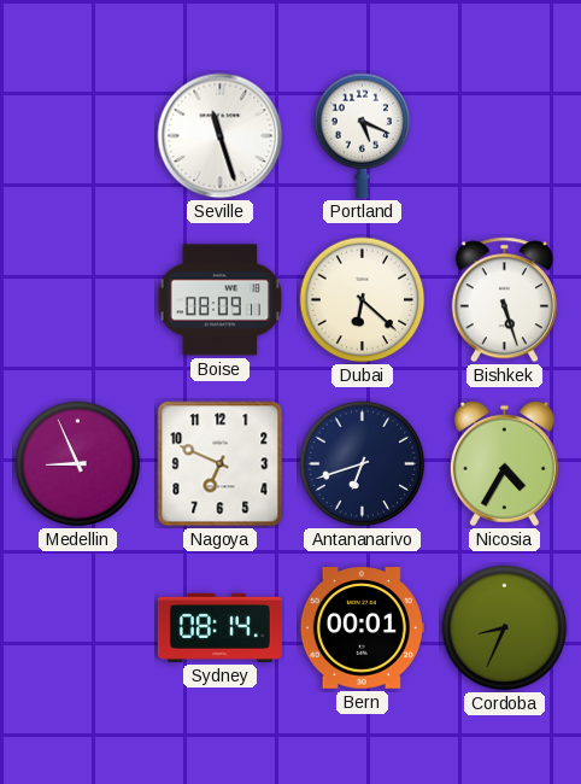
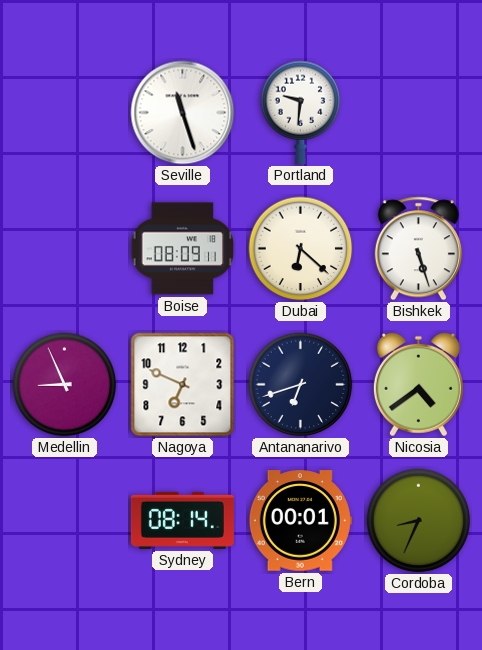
Portland: 5:19 -> 9:31
Nicosia: 4:35 -> 4:39
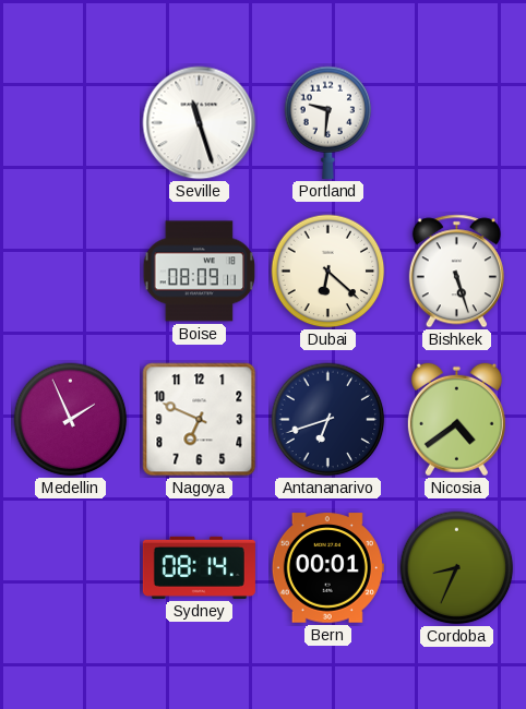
Medellin: 8:56 -> 1:56
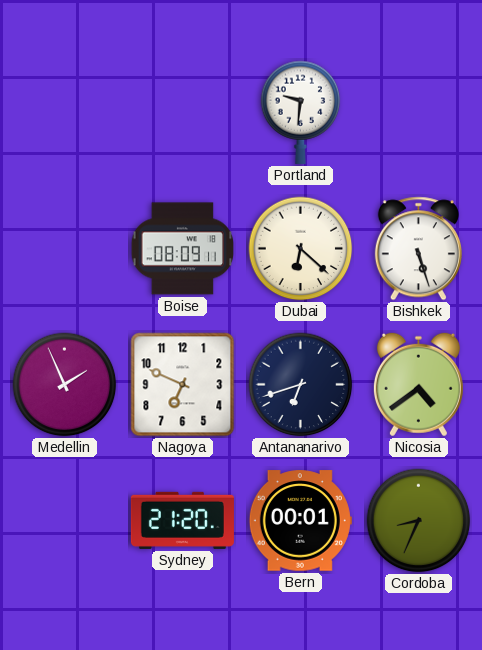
Seville: 11:27 -> none
Sydney: 08:14 -> 21:20
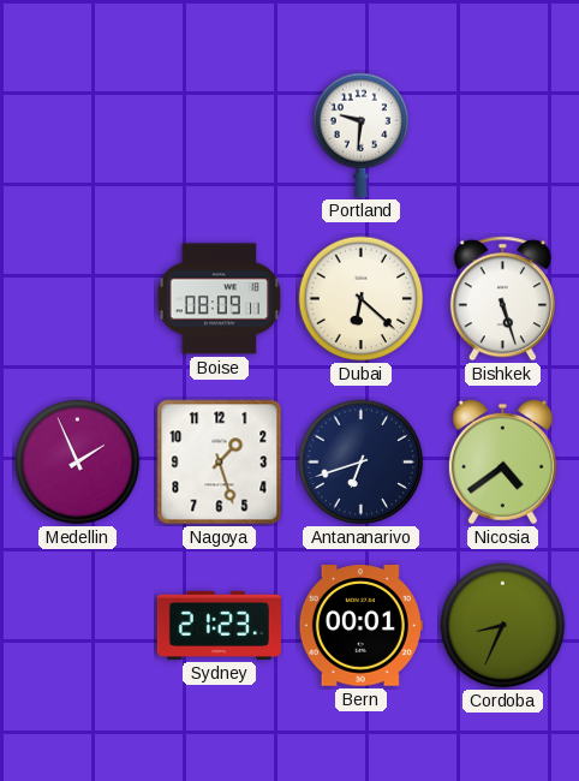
Nagoya: 6:49 -> 1:27
Sydney: 21:20 -> 21:23
